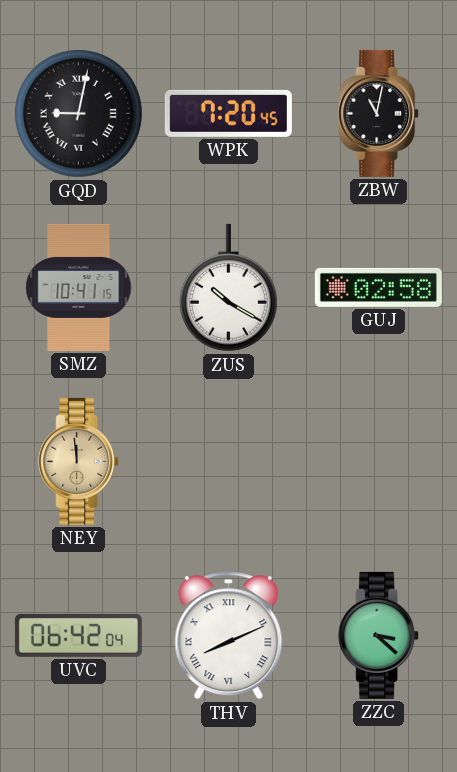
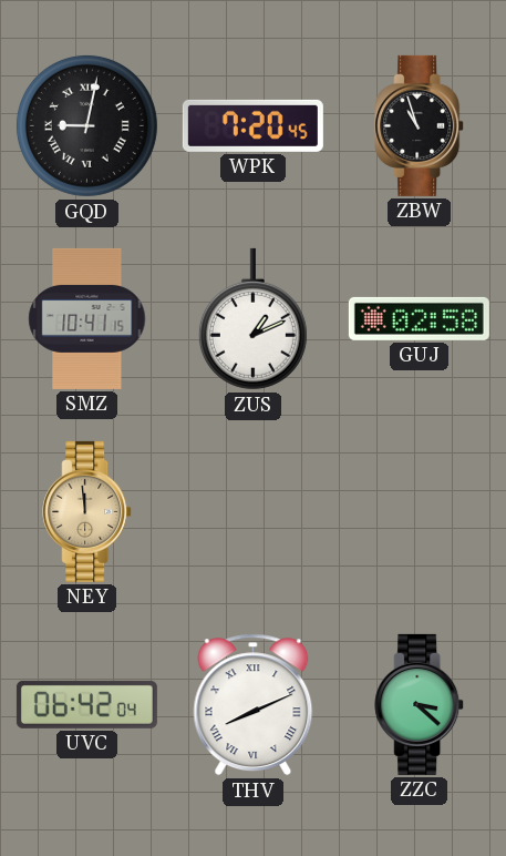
ZBW: 11:02 -> 10:57
ZUS: 10:20 -> 1:11
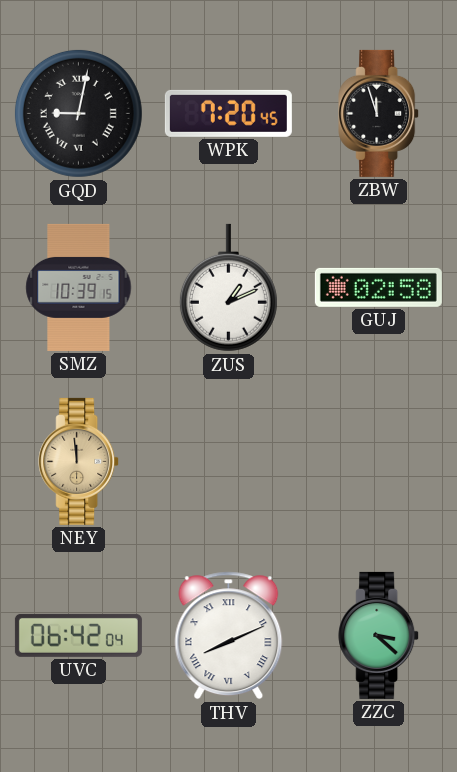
ZBW: 10:57 -> 11:57
SMZ: 10:41 -> 10:39
